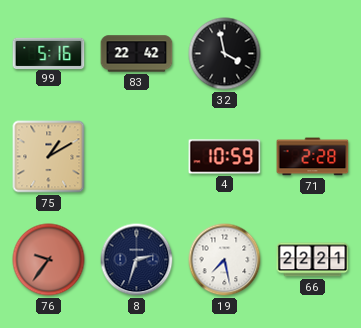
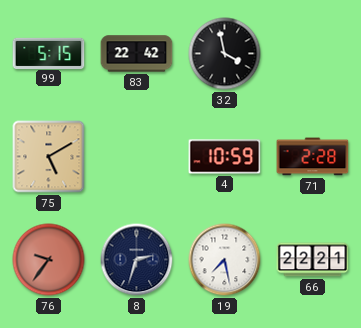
99: 5:16 -> 5:15
75: 1:10 -> 5:10
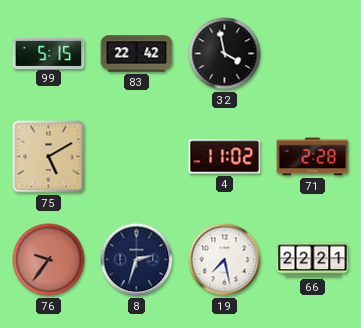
4: 10:59 -> 11:02
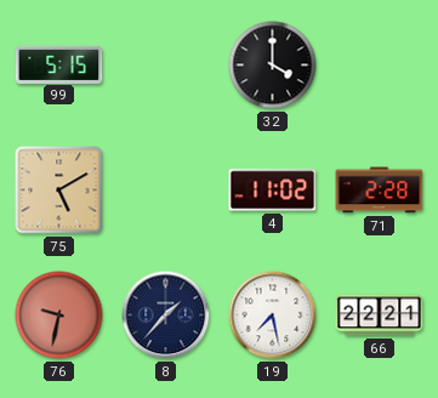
83: 22:42 -> none
32: 3:58 -> 4:00
76: 9:36 -> 9:32
8: 2:33 -> 1:37
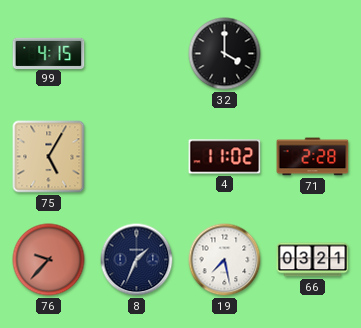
99: 5:15 -> 4:15
75: 5:10 -> 5:05
76: 9:32 -> 9:37
8: 1:37 -> 1:34
66: 22:21 -> 03:21
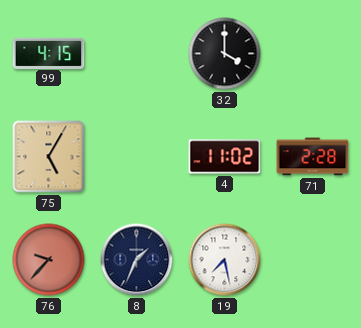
66: 03:21 -> none
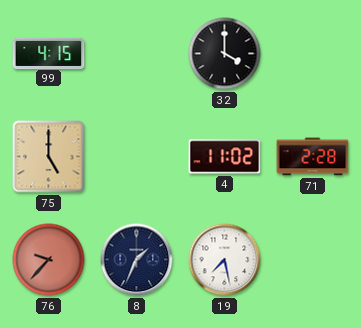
75: 5:05 -> 5:00
